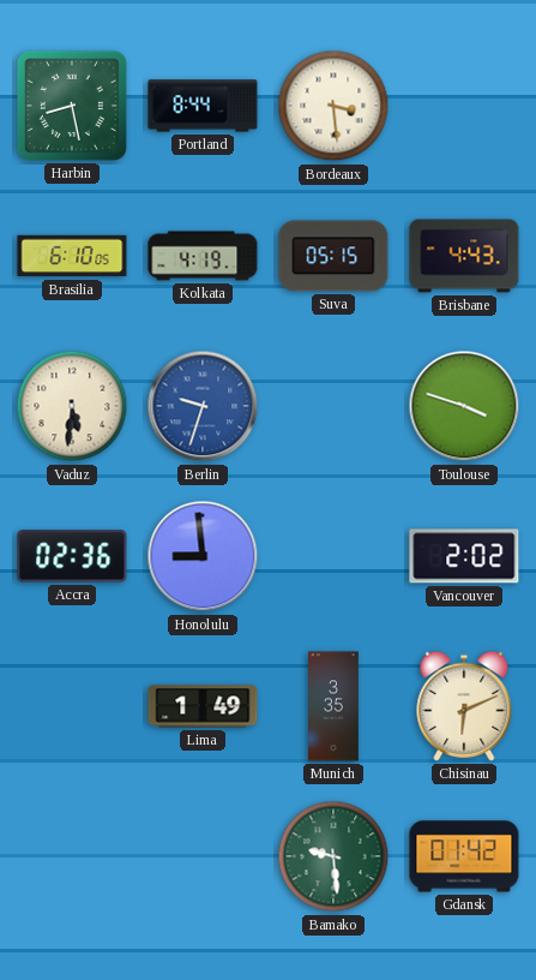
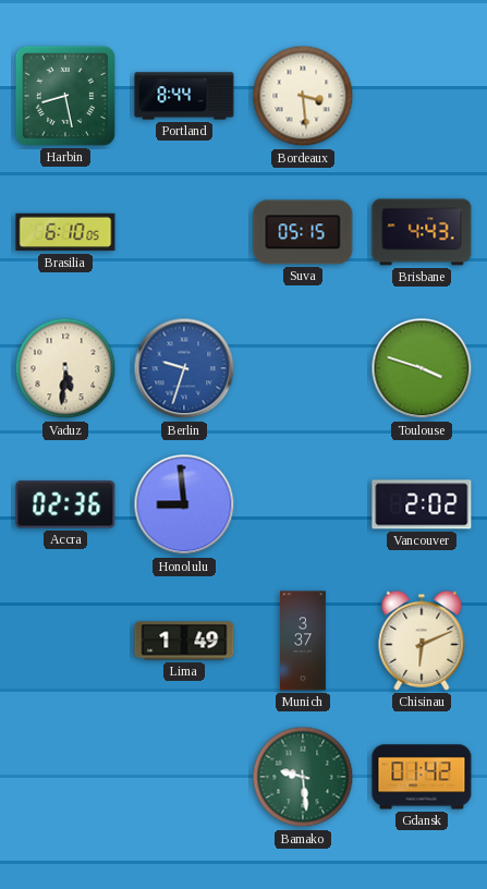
Kolkata: 4:19 -> none
Munich: 3:35 -> 3:37
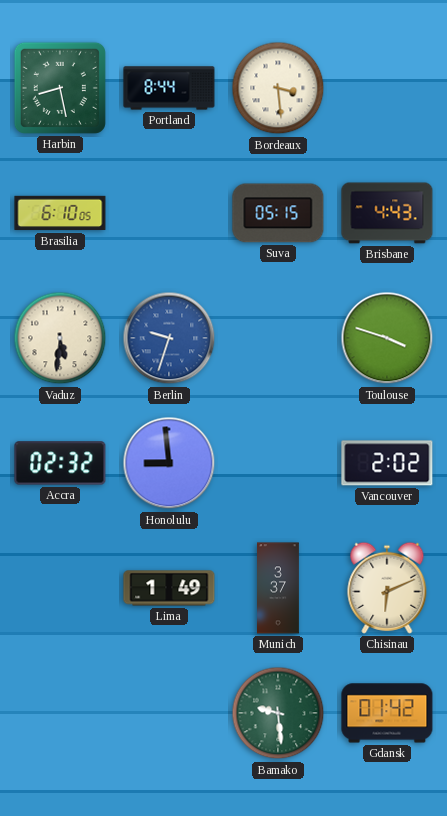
Accra: 02:36 -> 02:32
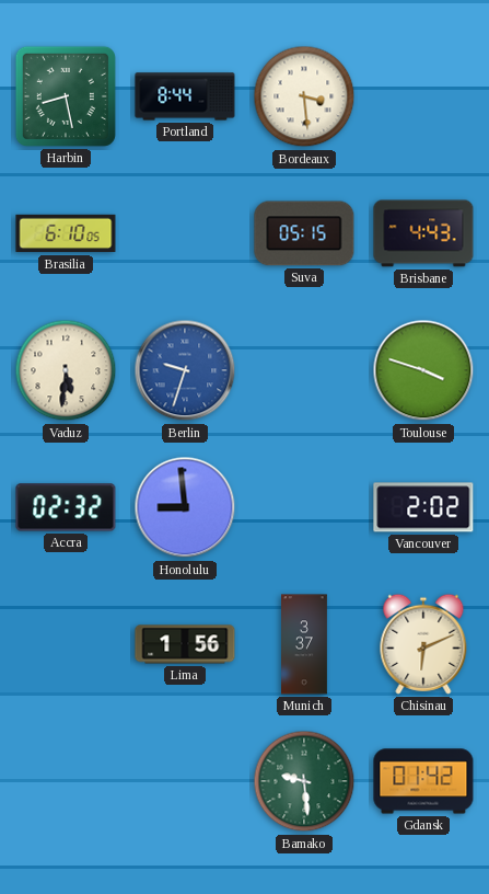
Lima: 1:49 -> 1:56
